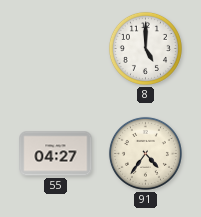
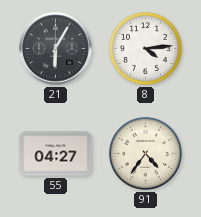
21: none -> 6:05
8: 5:00 -> 4:14
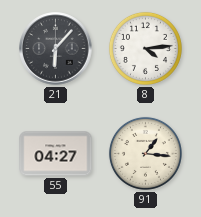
21: 6:05 -> 6:07
91: 4:36 -> 1:16
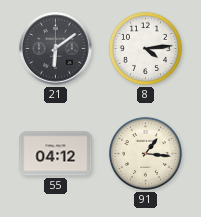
21: 6:07 -> 6:09
55: 04:27 -> 04:12
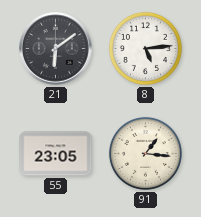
8: 4:14 -> 5:14
55: 04:12 -> 23:05
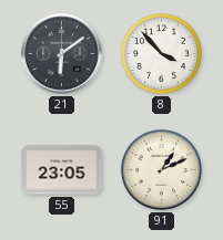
8: 5:14 -> 3:53
91: 1:16 -> 1:11
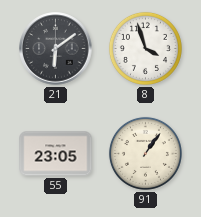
8: 3:53 -> 3:57
91: 1:11 -> 1:06
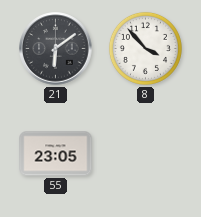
8: 3:57 -> 3:53
91: 1:06 -> none
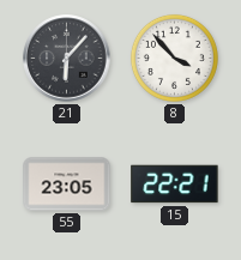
21: 6:09 -> 6:07
15: none -> 22:21
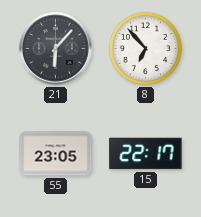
8: 3:53 -> 6:53
15: 22:21 -> 22:17
